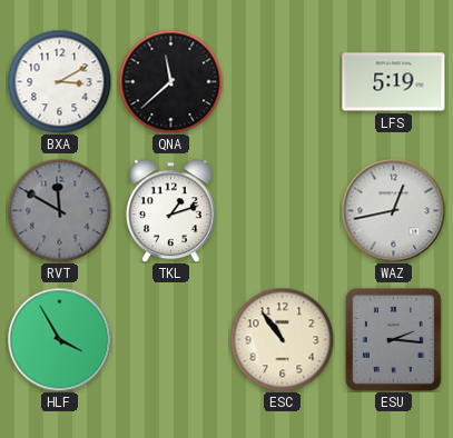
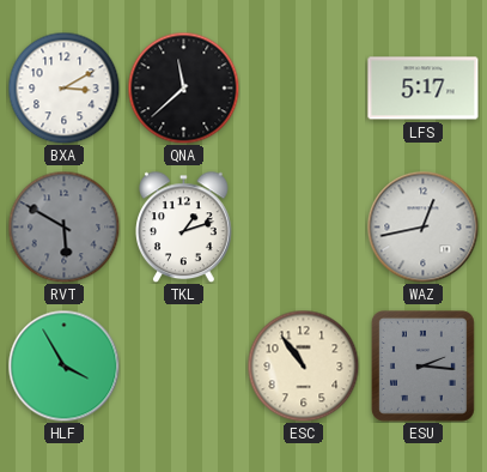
LFS: 5:19 -> 5:17
RVT: 11:50 -> 5:50
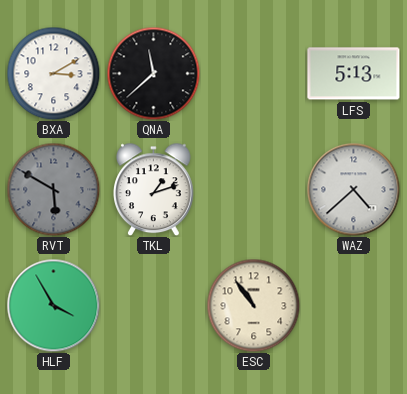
LFS: 5:17 -> 5:13
WAZ: 12:43 -> 4:38
ESU: 2:16 -> none
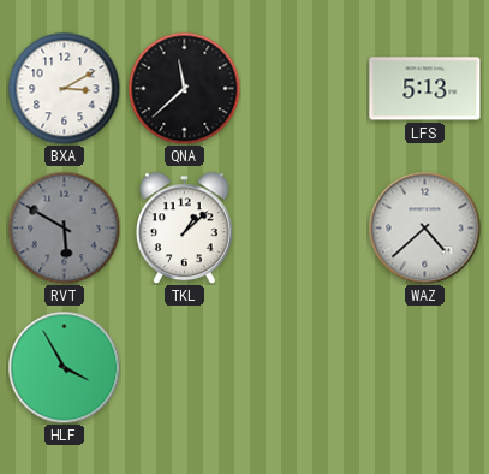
TKL: 1:12 -> 1:08
ESC: 10:54 -> none
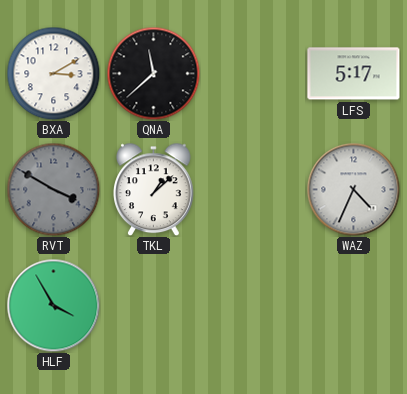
LFS: 5:13 -> 5:17
RVT: 5:50 -> 3:50
WAZ: 4:38 -> 4:34
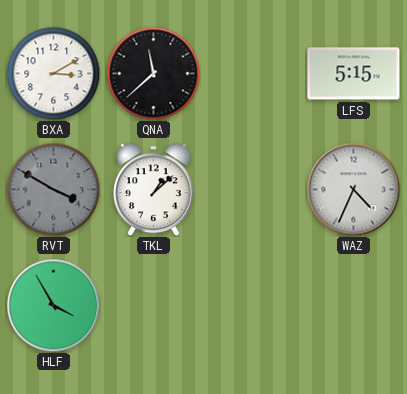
LFS: 5:17 -> 5:15
